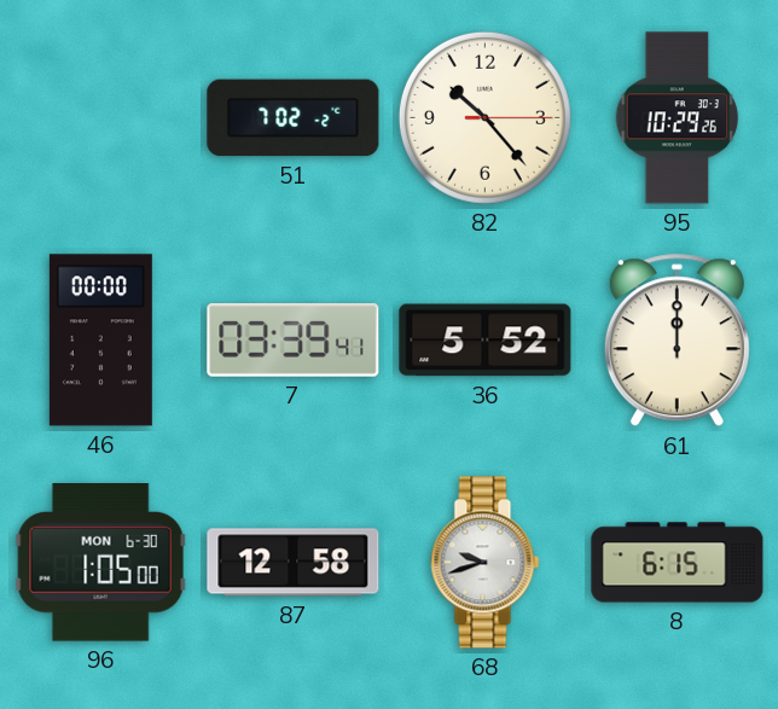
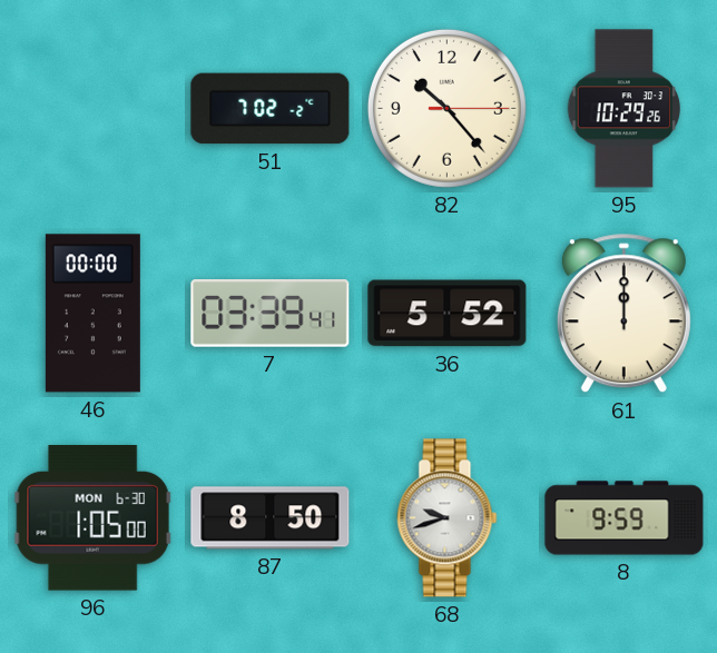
87: 12:58 -> 8:50
8: 6:15 -> 9:59
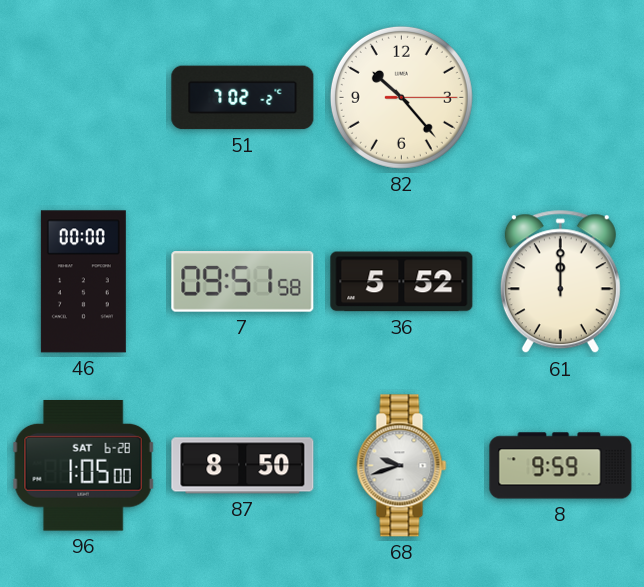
95: 10:29 -> none
7: 03:39 -> 09:51
96 date: MON 6-30 -> SAT 6-28
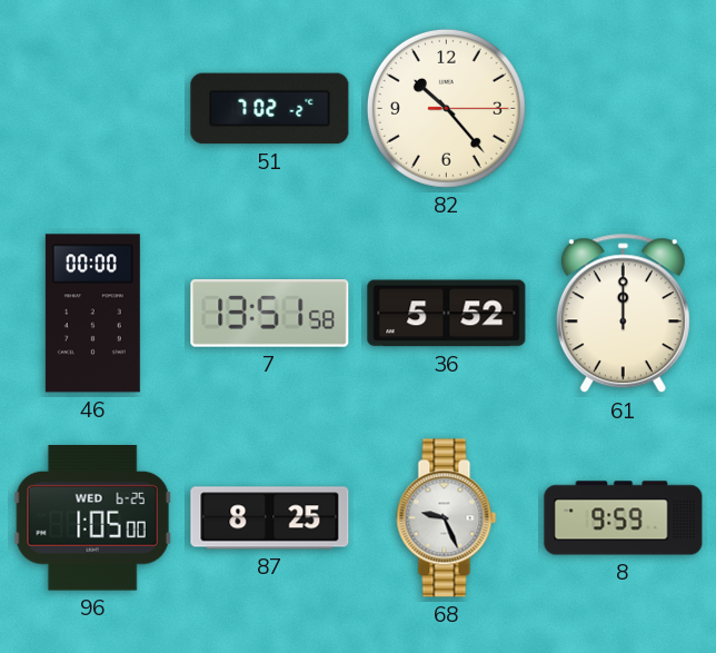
7: 09:51 -> 13:51
96 date: SAT 6-28 -> WED 6-25
87: 8:50 -> 8:25
68: 9:42 -> 9:26
